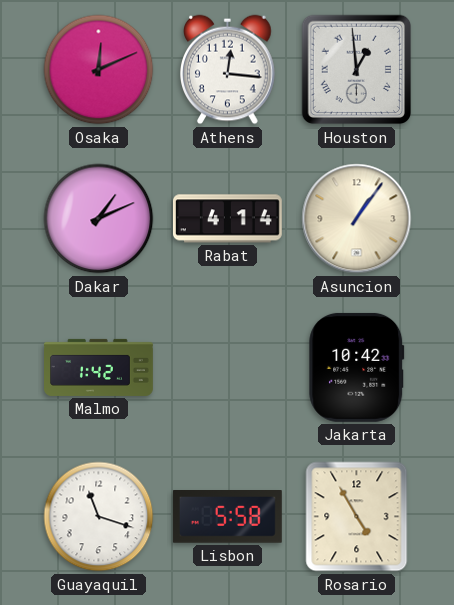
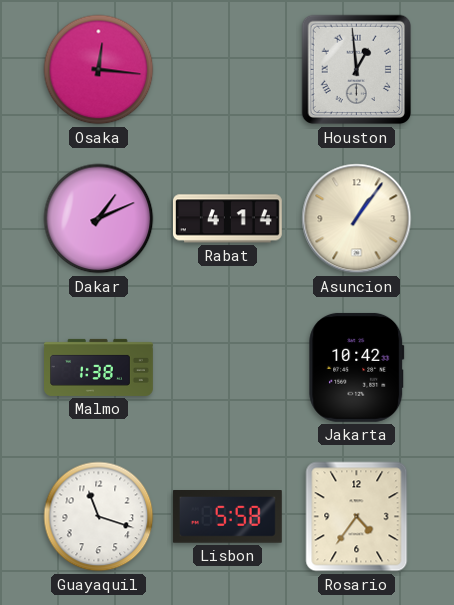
Osaka: 12:11 -> 12:16
Athens: 12:16 -> none
Malmo: 1:42 -> 1:38
Rosario: 4:55 -> 4:36
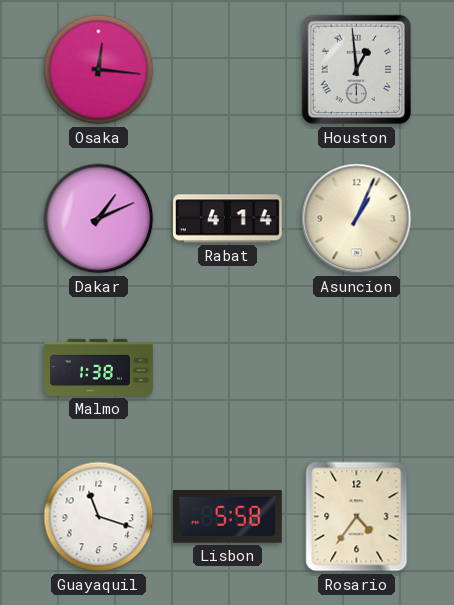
Asuncion: 1:06 -> 1:04
Jakarta: 10:42 -> none
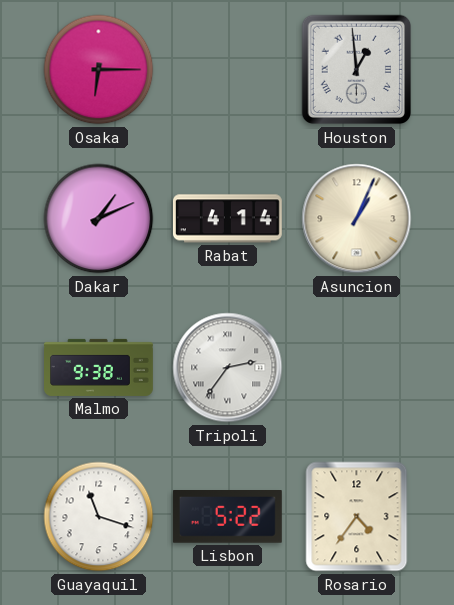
Osaka: 12:16 -> 6:15
Malmo: 1:38 -> 9:38
Tripoli: none -> 2:36
Lisbon: 5:58 -> 5:22
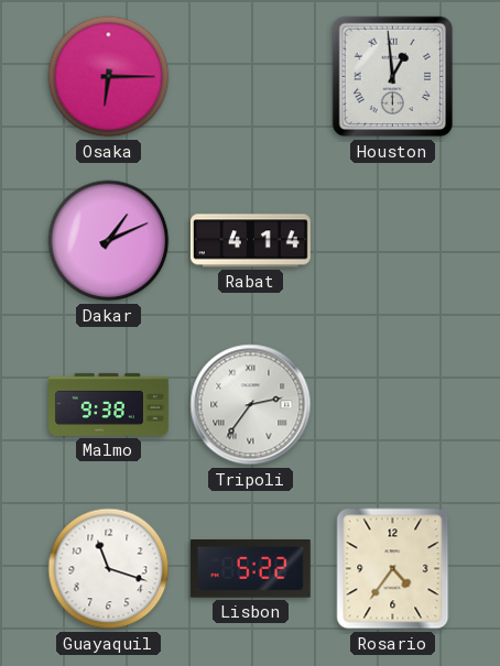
Asuncion: 1:04 -> none
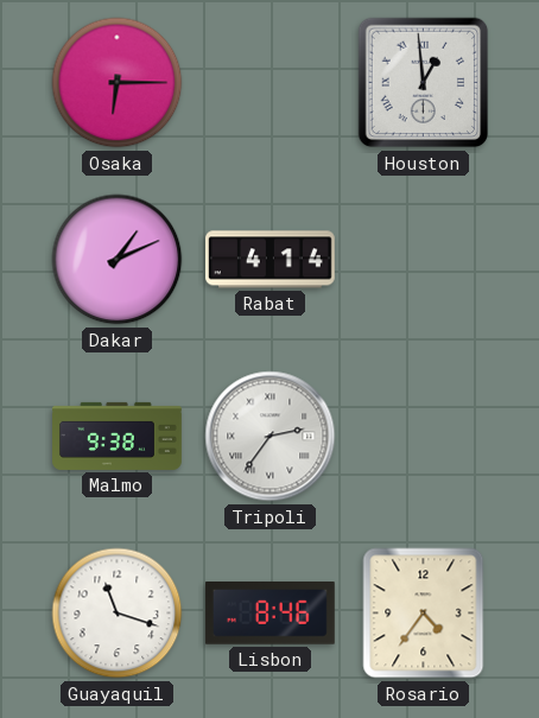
Lisbon: 5:22 -> 8:46
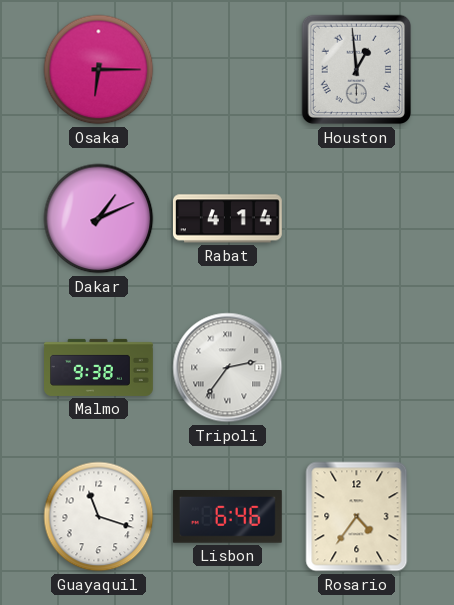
Lisbon: 8:46 -> 6:46
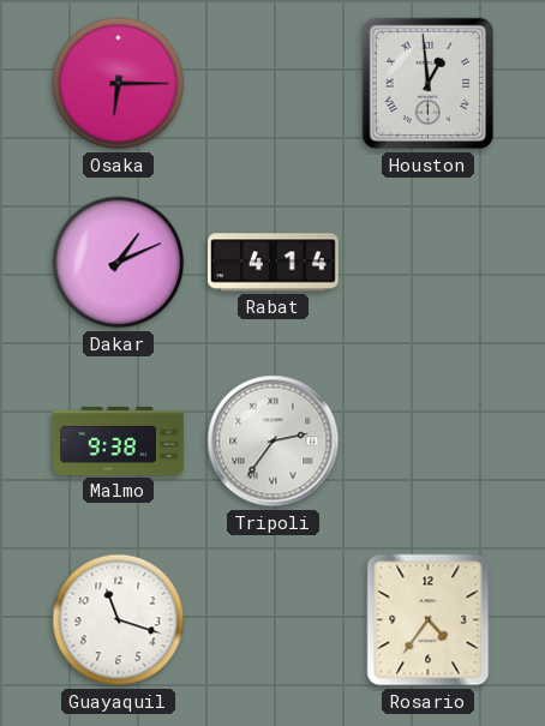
Lisbon: 6:46 -> none
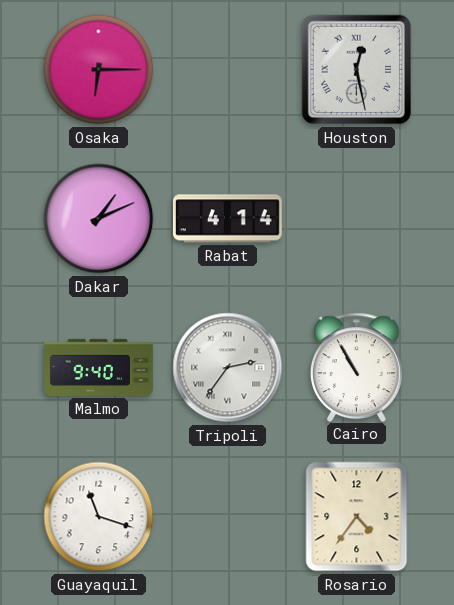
Houston: 12:59 -> 12:28
Malmo: 9:38 -> 9:40
Cairo: none -> 10:55
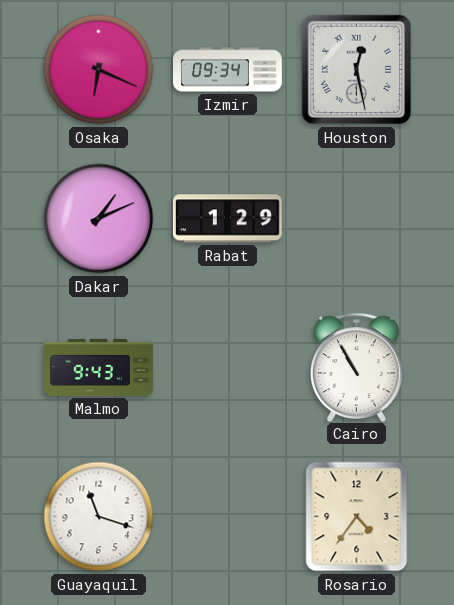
Osaka: 6:15 -> 6:19
Izmir: none -> 09:34
Rabat: 4:14 -> 1:29
Malmo: 9:40 -> 9:43
Tripoli: 2:36 -> none
